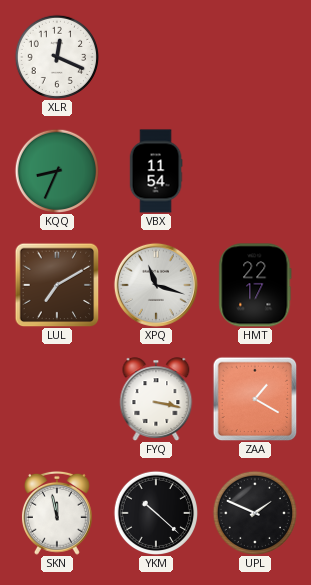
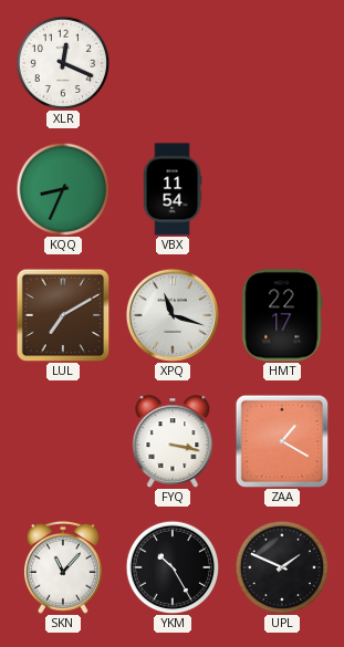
SKN: 11:58 -> 11:07
YKM: 10:22 -> 10:25
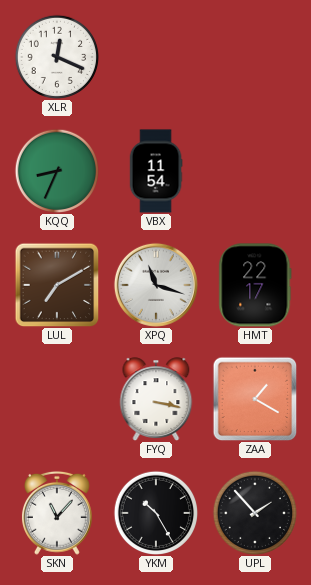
UPL: 1:49 -> 1:53
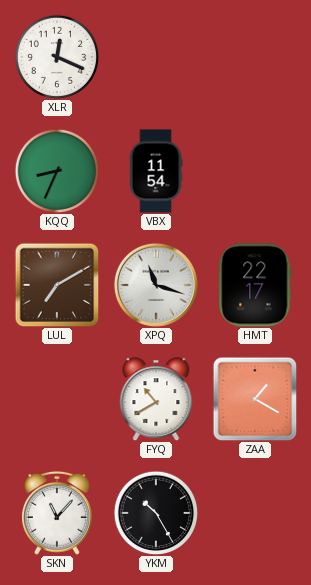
FYQ: 3:17 -> 10:40
UPL: 1:53 -> none
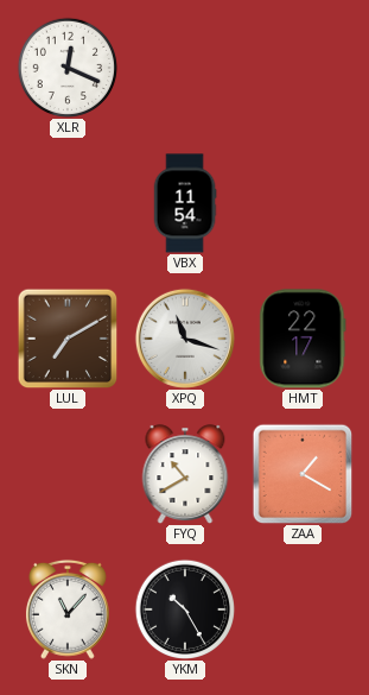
KQQ: 8:34 -> none
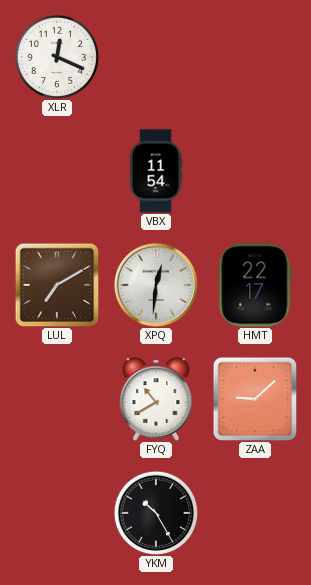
XPQ: 11:18 -> 12:31
ZAA: 1:20 -> 9:08
SKN: 11:07 -> none
